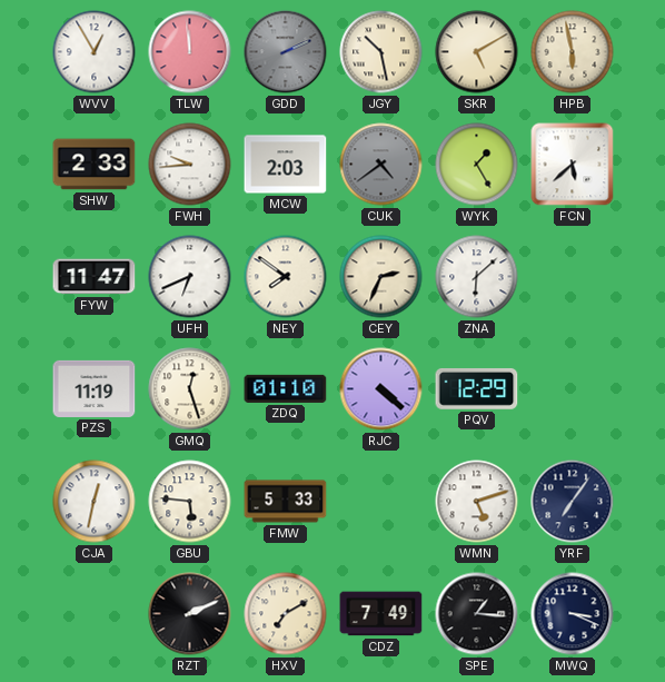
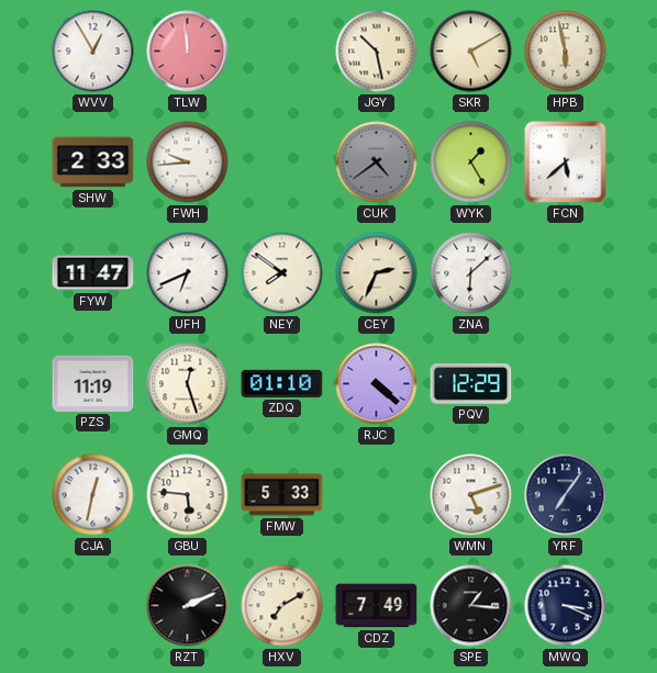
GDD: 2:11 -> none
MCW: 2:03 -> none
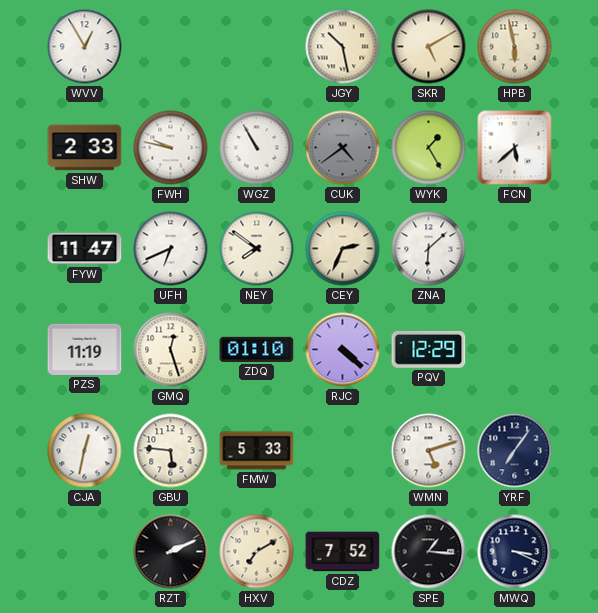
TLW: 11:59 -> none
FWH: 9:44 -> 9:47
WGZ: none -> 10:55
CDZ: 7:49 -> 7:52
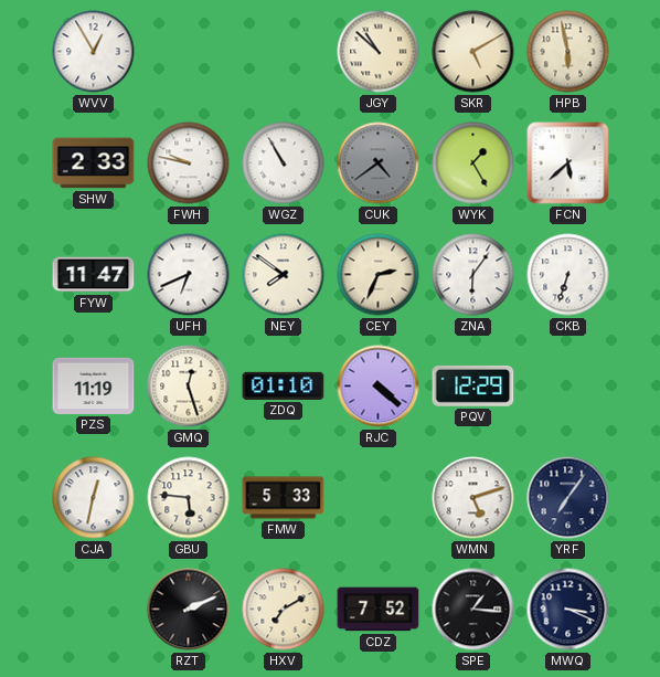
JGY: 10:28 -> 10:52
ZNA: 6:08 -> 6:06
CKB: none -> 6:33
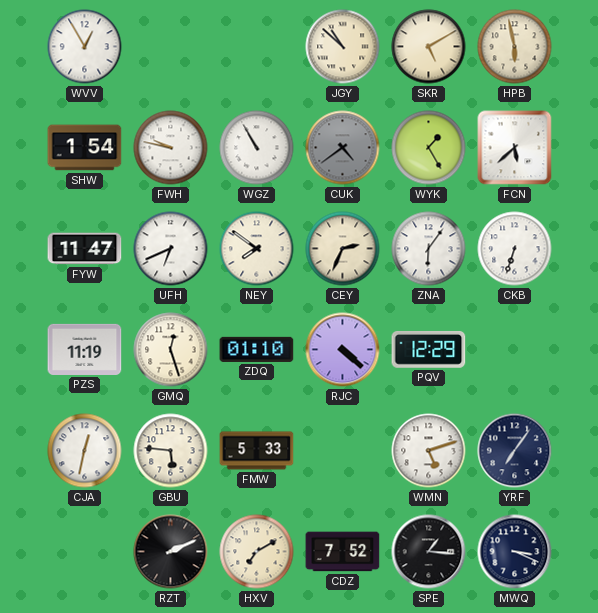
SHW: 2:33 -> 1:54
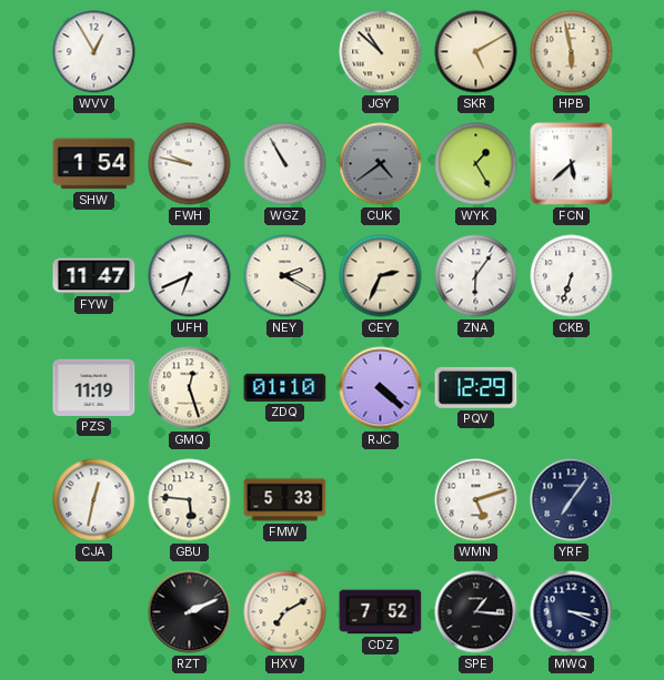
NEY: 7:51 -> 2:20
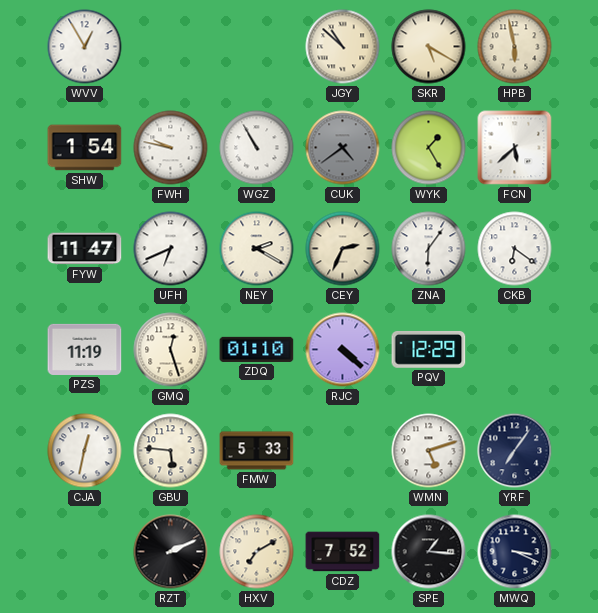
SKR: 5:10 -> 5:20
CKB: 6:33 -> 6:21
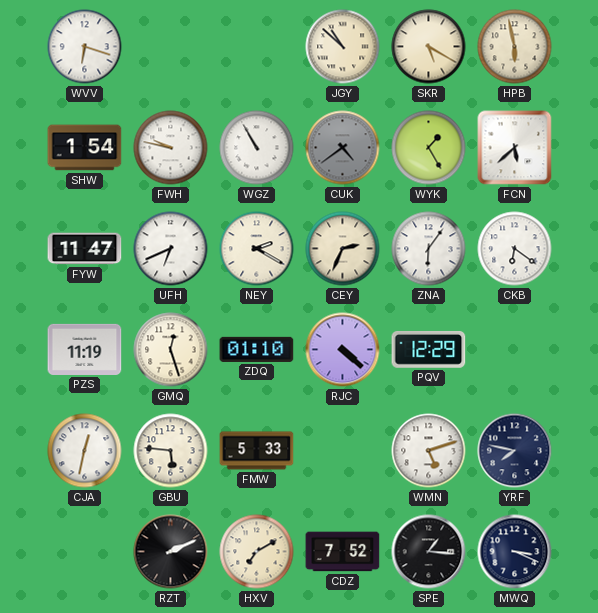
WVV: 12:55 -> 6:18
YRF: 7:06 -> 7:47
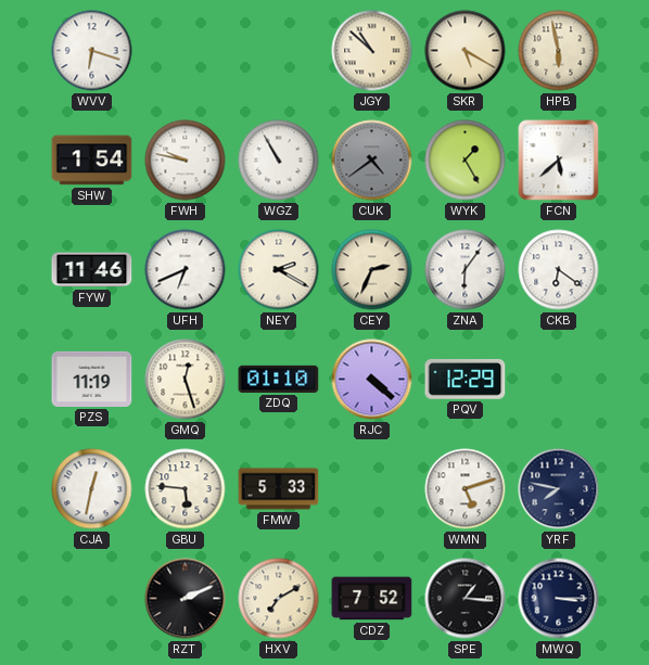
FYW: 11:47 -> 11:46
MWQ: 3:19 -> 3:15
